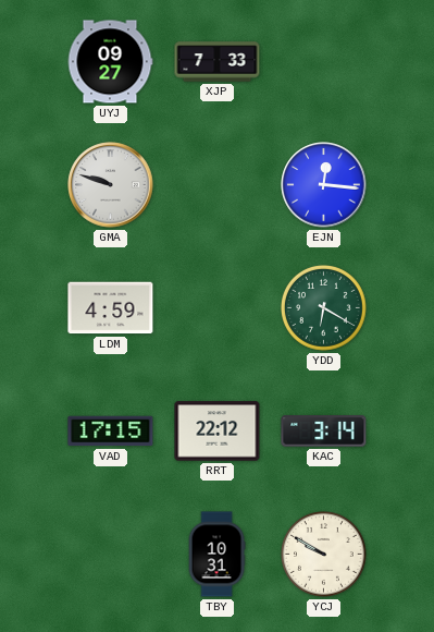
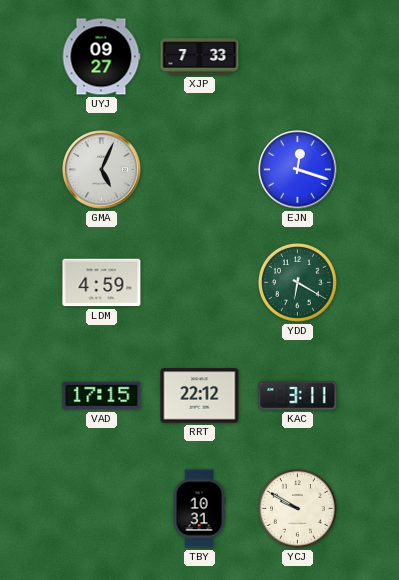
GMA: 9:48 -> 5:04
EJN: 12:16 -> 12:18
KAC: 3:14 -> 3:11
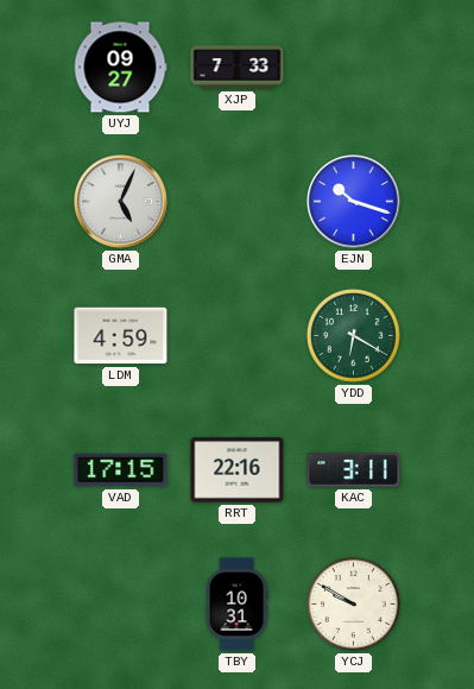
EJN: 12:18 -> 10:18
RRT: 22:12 -> 22:16
